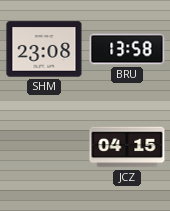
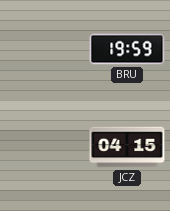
SHM: 23:08 -> none
BRU: 13:58 -> 19:59
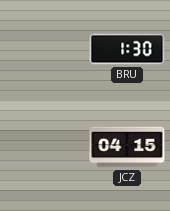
BRU: 19:59 -> 1:30
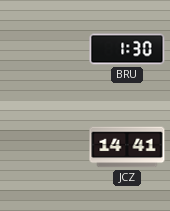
JCZ: 04:15 -> 14:41
